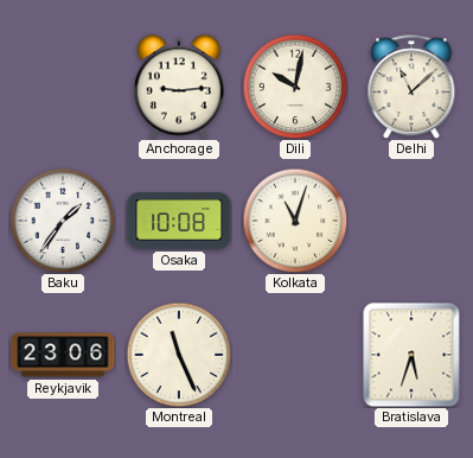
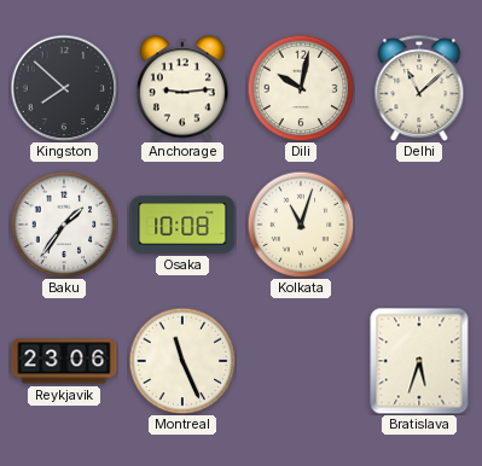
Kingston: none -> 7:52
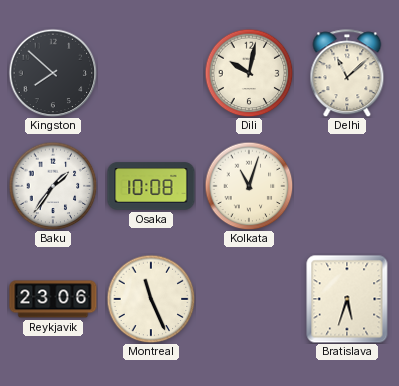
Anchorage: 9:14 -> none
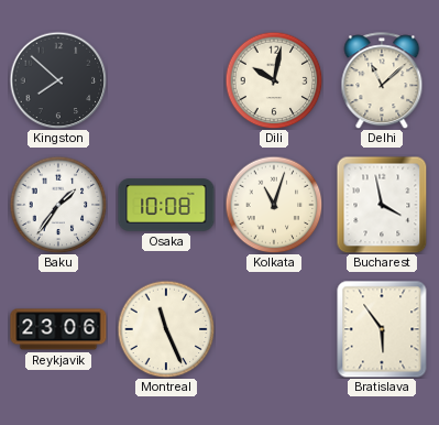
Bucharest: none -> 3:58
Bratislava: 5:33 -> 5:54
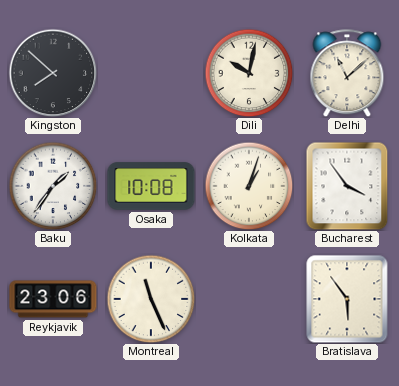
Kolkata: 11:03 -> 1:03
Bucharest: 3:58 -> 3:54
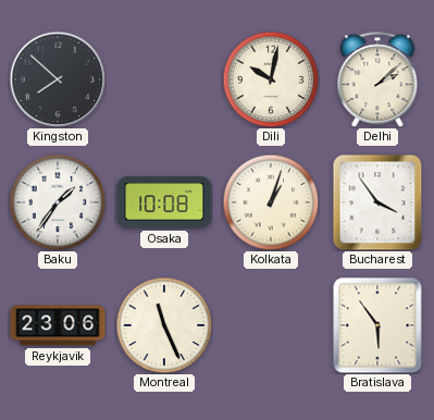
Delhi: 11:08 -> 2:08
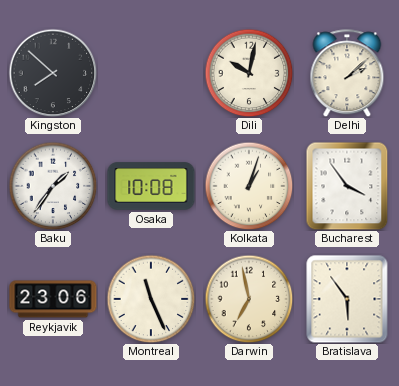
Darwin: none -> 6:58
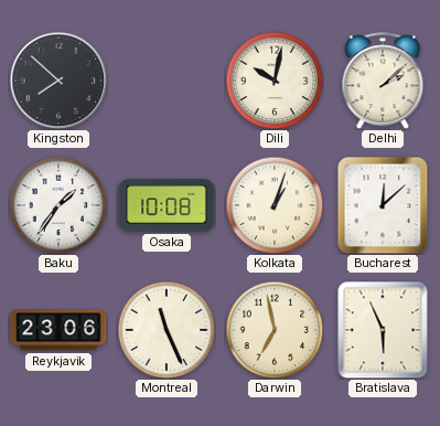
Bucharest: 3:54 -> 12:08
Bratislava: 5:54 -> 5:56
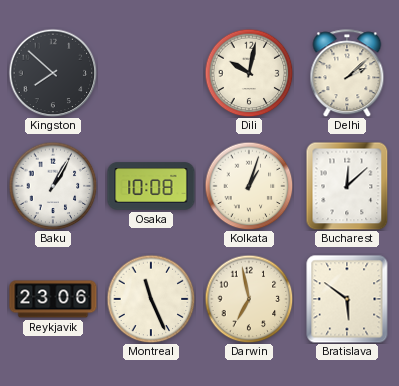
Baku: 1:36 -> 1:05
Bratislava: 5:56 -> 5:51
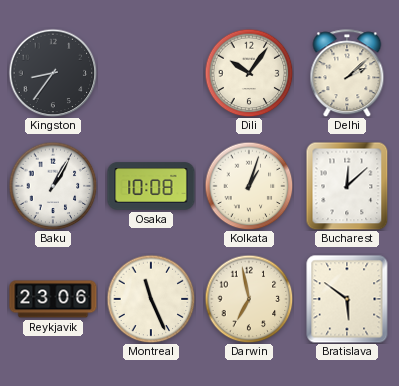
Kingston: 7:52 -> 8:36
Dili: 10:02 -> 10:06
